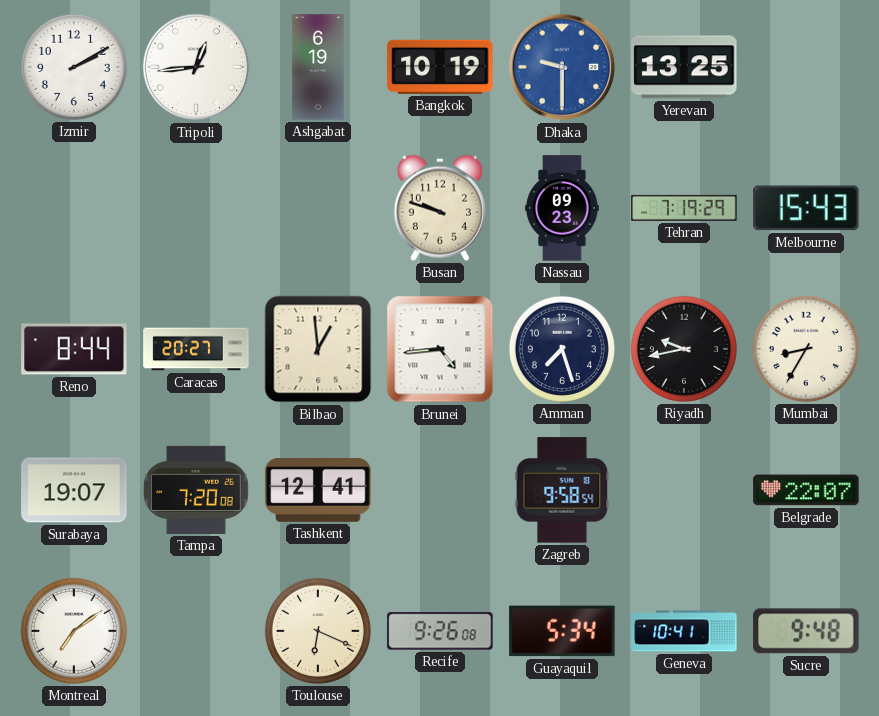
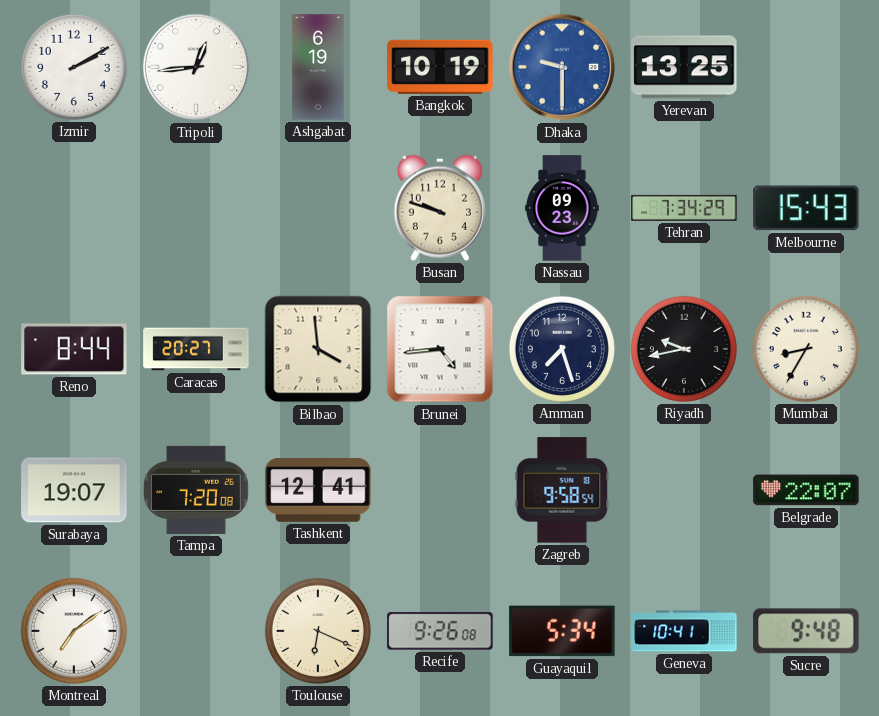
Tehran: 7:19 -> 7:34
Bilbao: 12:59 -> 3:59
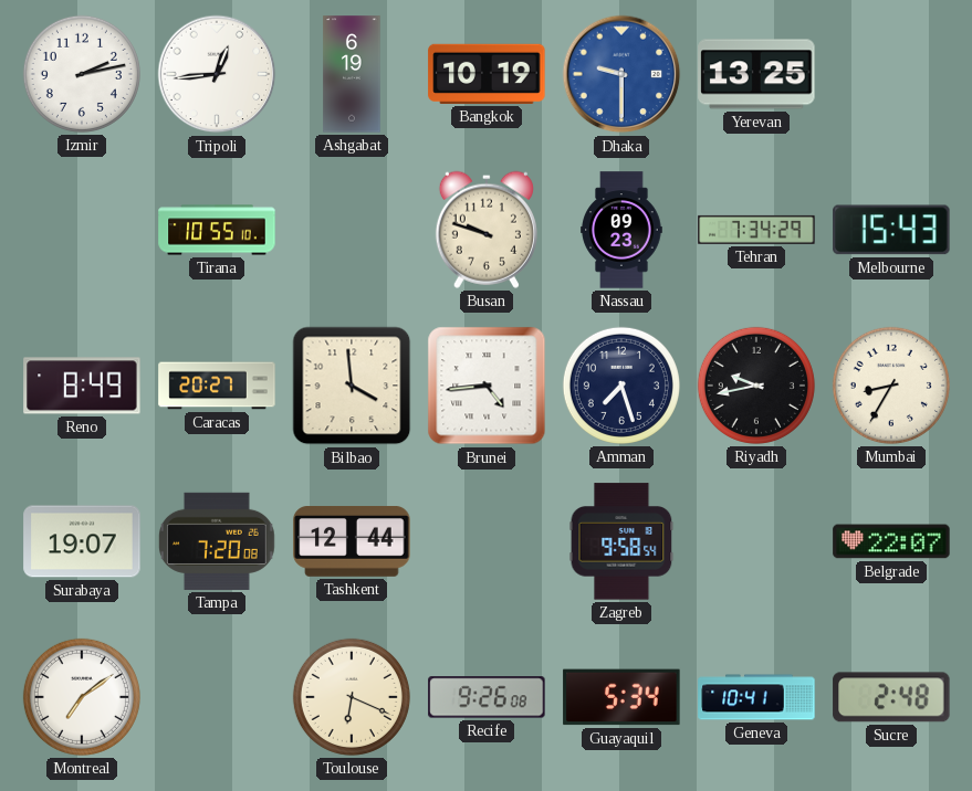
Izmir: 2:10 -> 2:13
Tirana: none -> 10:55
Reno: 8:44 -> 8:49
Tashkent: 12:41 -> 12:44
Sucre: 9:48 -> 2:48
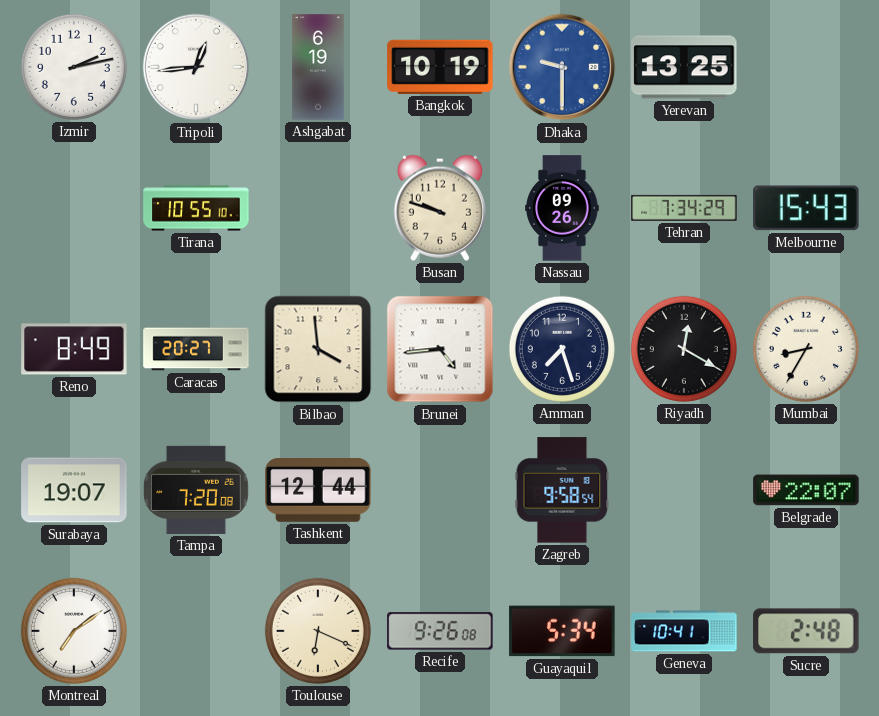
Nassau: 09:23 -> 09:26
Riyadh: 9:43 -> 12:20
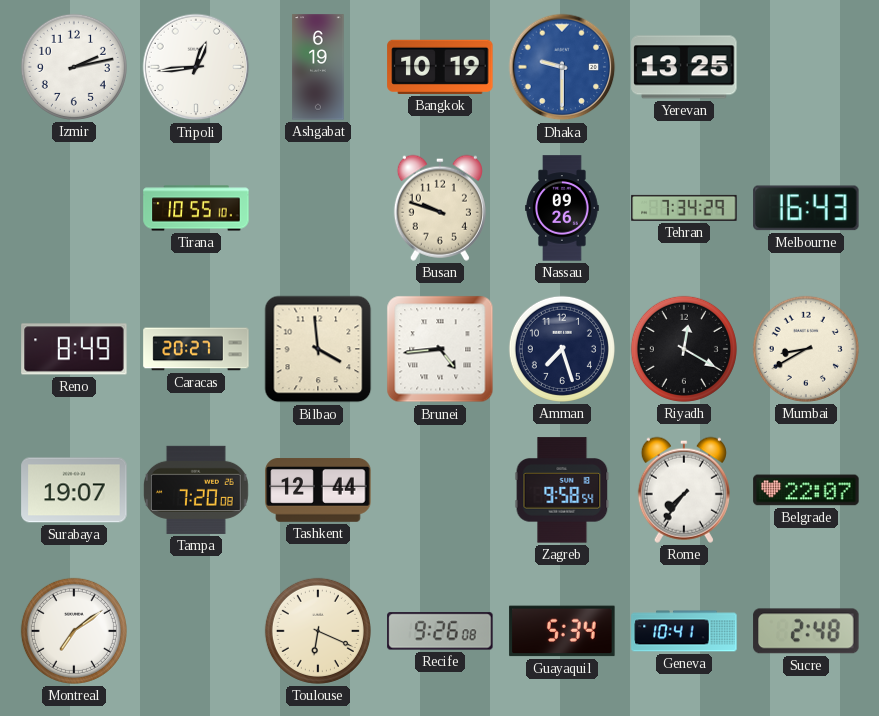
Melbourne: 15:43 -> 16:43
Mumbai: 8:35 -> 8:40
Rome: none -> 7:36
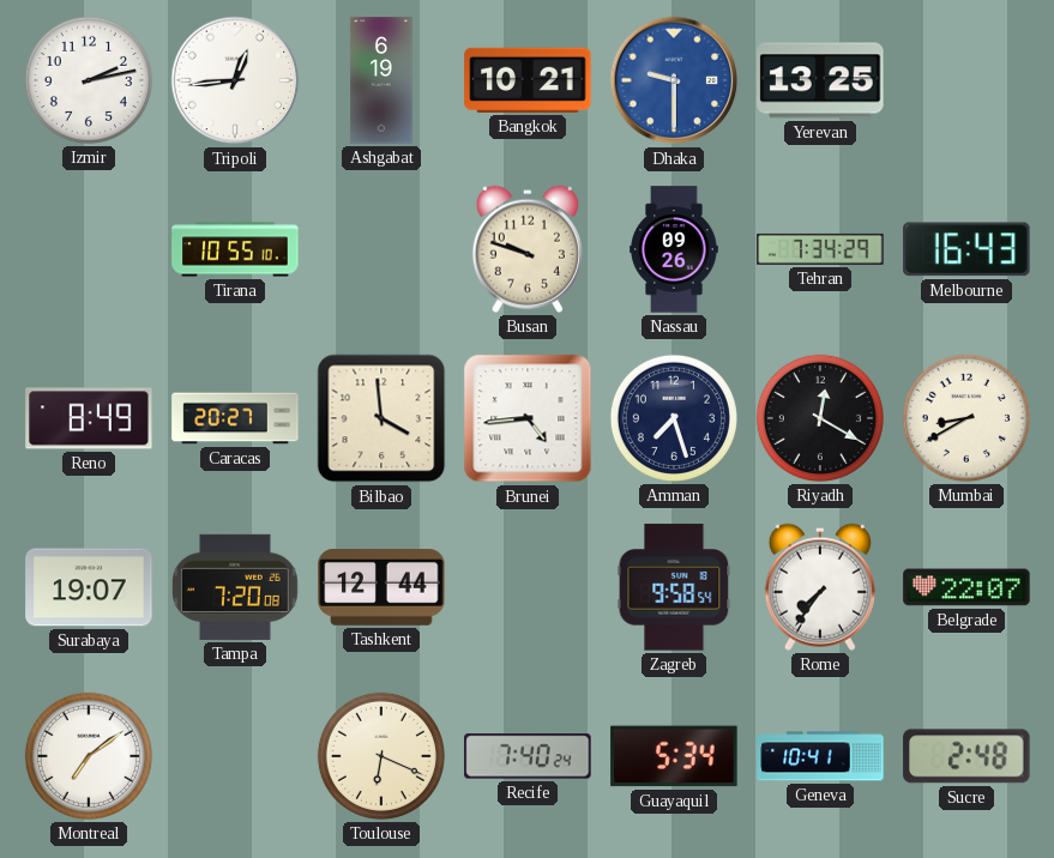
Bangkok: 10:19 -> 10:21
Recife: 9:26 -> 7:40
